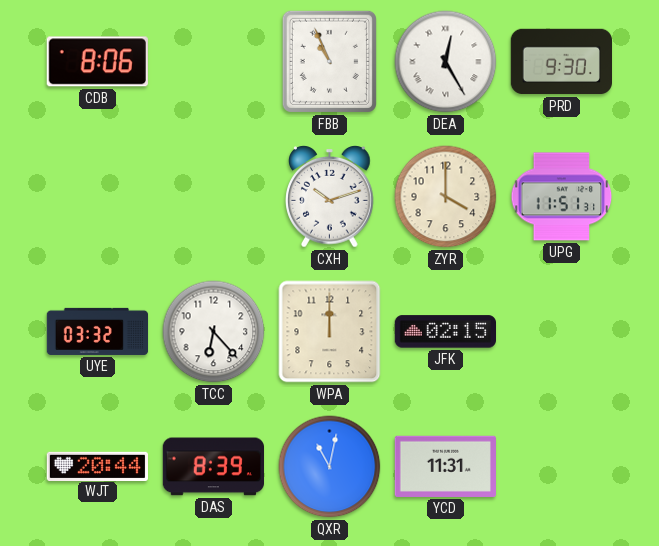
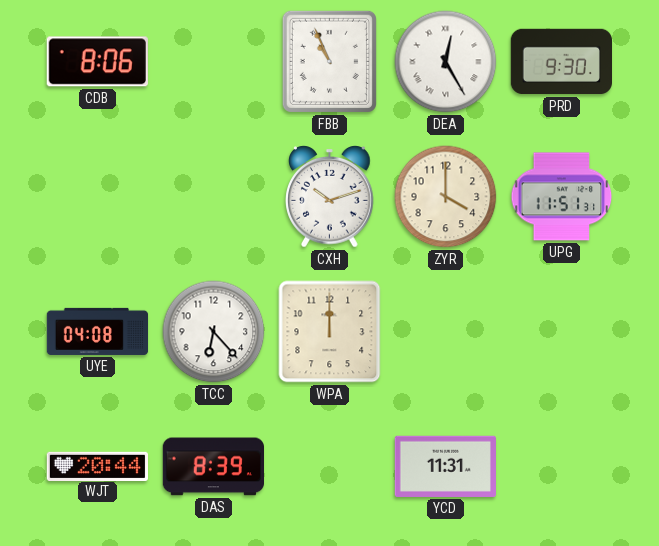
UYE: 03:32 -> 04:08
JFK: 02:15 -> none
QXR: 11:02 -> none
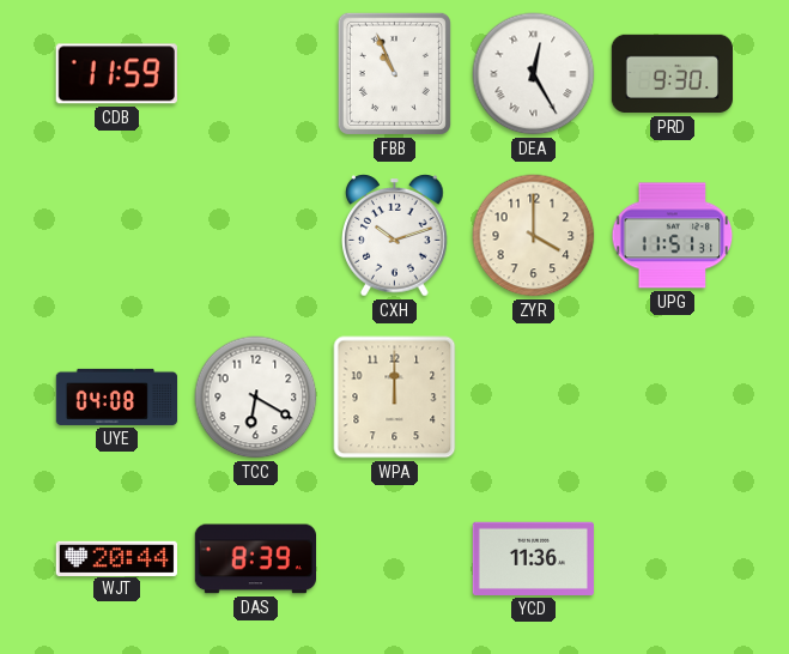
CDB: 8:06 -> 11:59
TCC: 6:23 -> 6:20
YCD: 11:31 -> 11:36
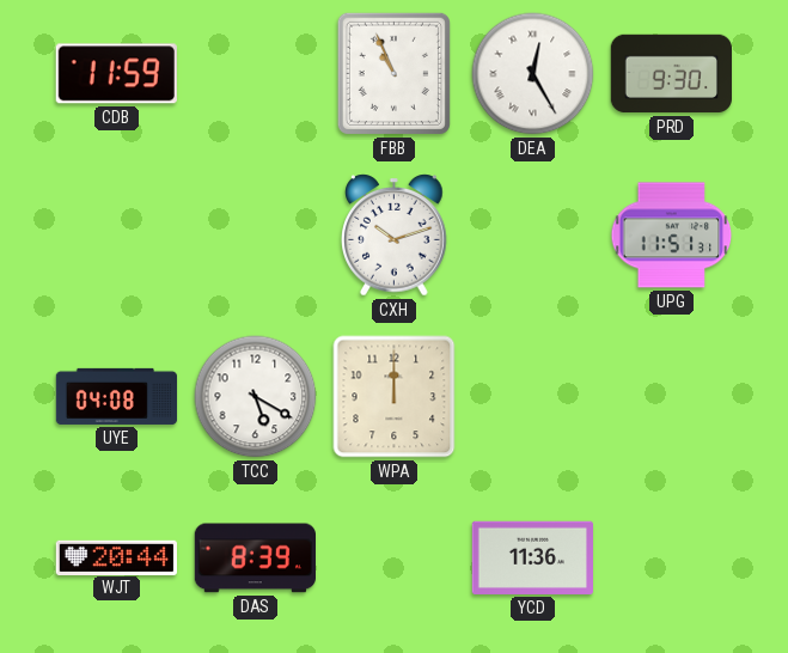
ZYR: 4:00 -> none
TCC: 6:20 -> 5:20
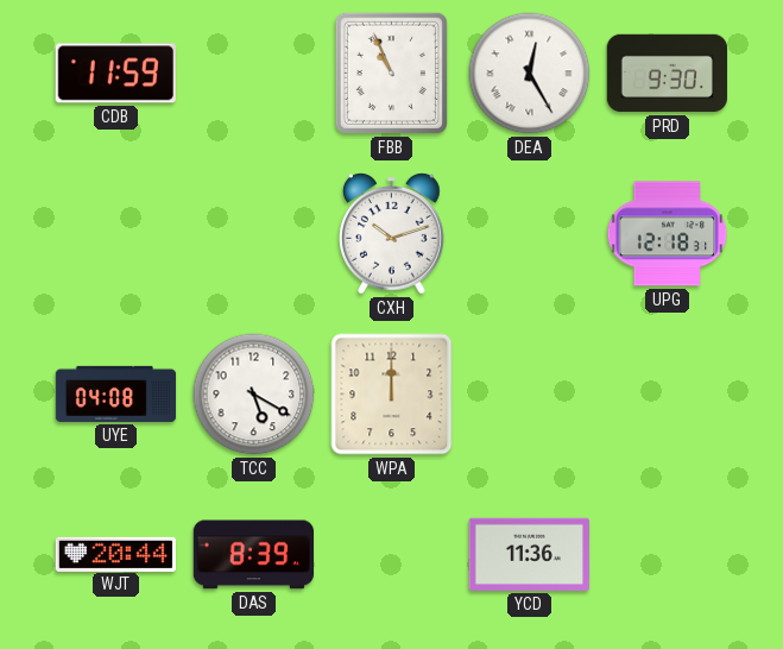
UPG: 11:51 -> 12:18
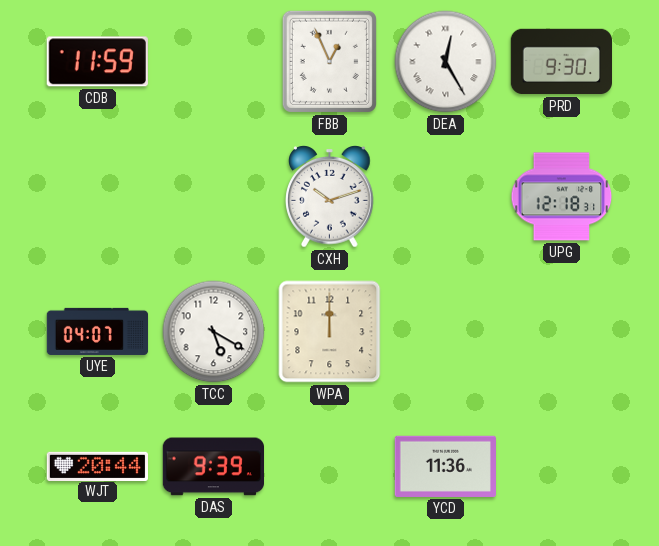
FBB: 10:56 -> 12:56
UYE: 04:08 -> 04:07
DAS: 8:39 -> 9:39
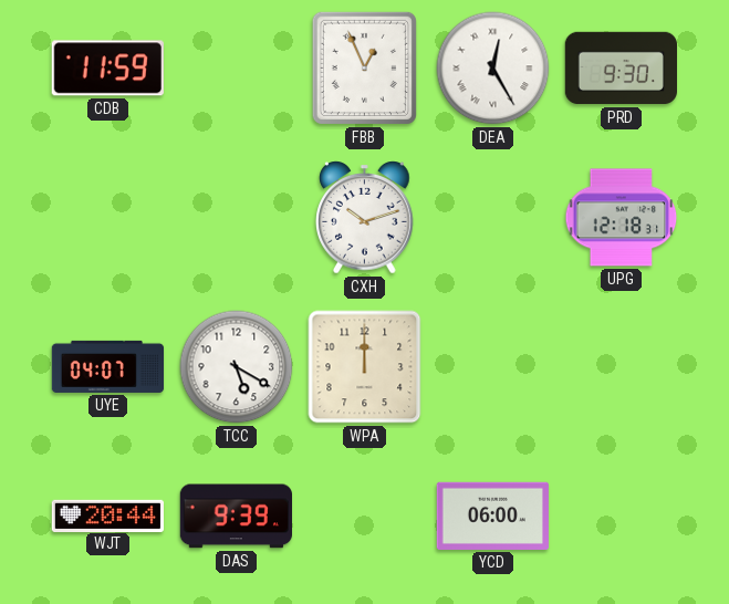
YCD: 11:36 -> 06:00
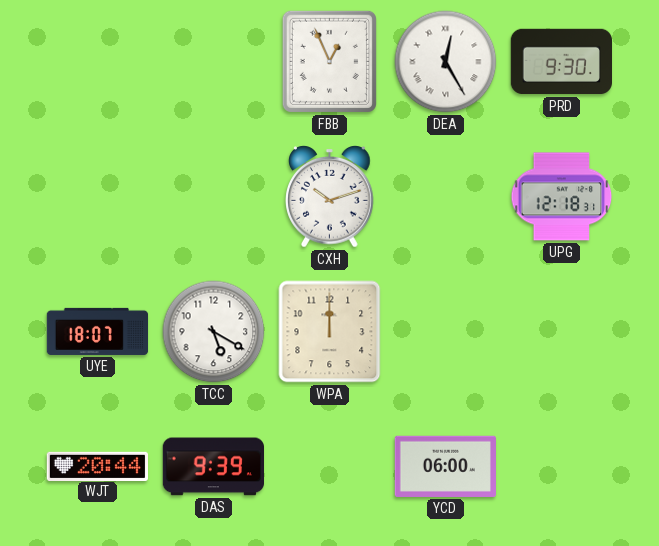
CDB: 11:59 -> none
UYE: 04:07 -> 18:07
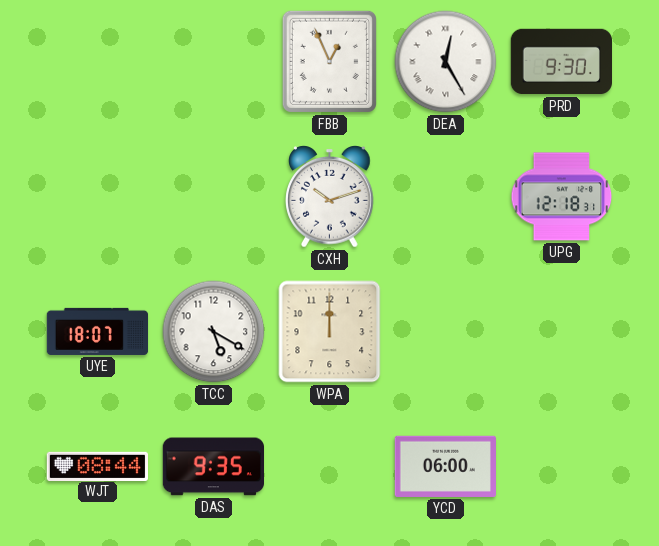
WJT: 20:44 -> 08:44
DAS: 9:39 -> 9:35
